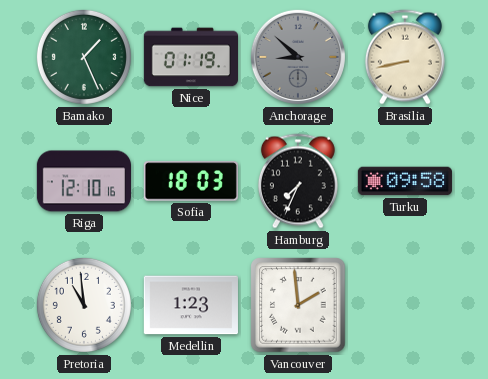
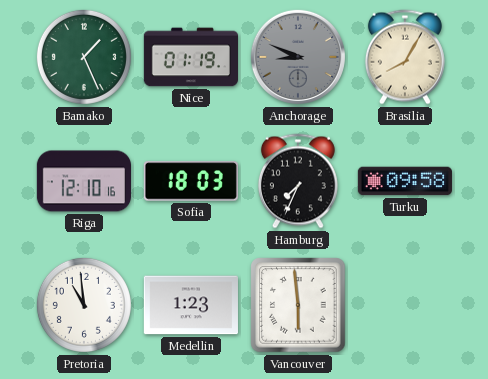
Anchorage: 8:52 -> 8:49
Brasilia: 8:43 -> 8:05
Vancouver: 1:59 -> 5:59
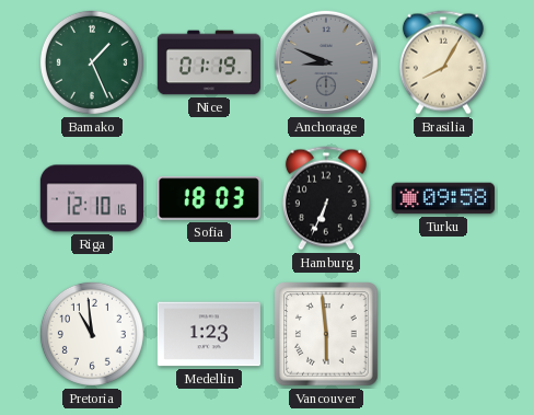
Hamburg: 7:34 -> 6:34
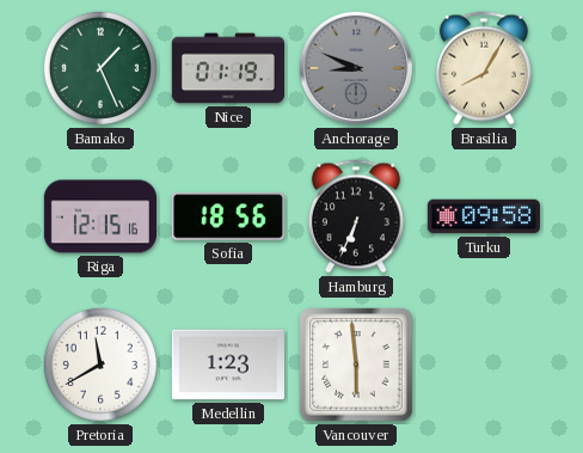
Riga: 12:10 -> 12:15
Sofia: 18:03 -> 18:56
Pretoria: 10:59 -> 11:40
